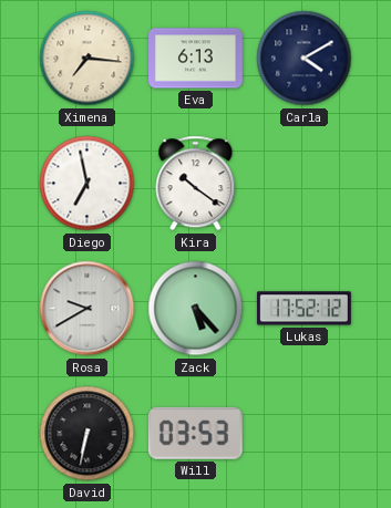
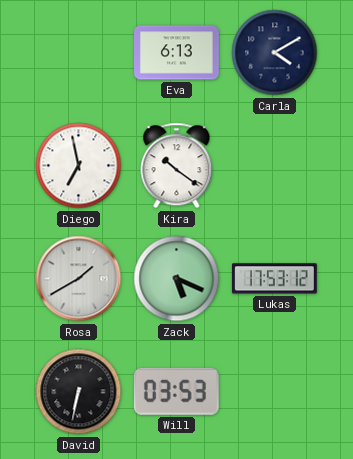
Ximena: 7:16 -> none
Rosa: 9:40 -> 1:40
Zack: 5:23 -> 5:19
Lukas: 17:52 -> 17:53
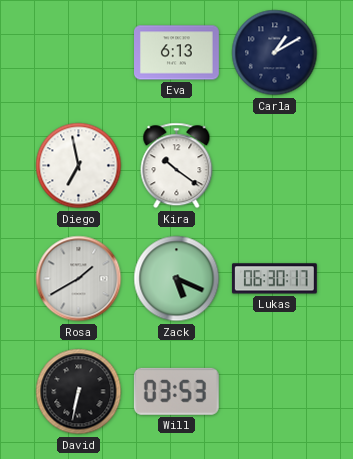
Carla: 4:10 -> 1:10
Lukas: 17:53 -> 06:30
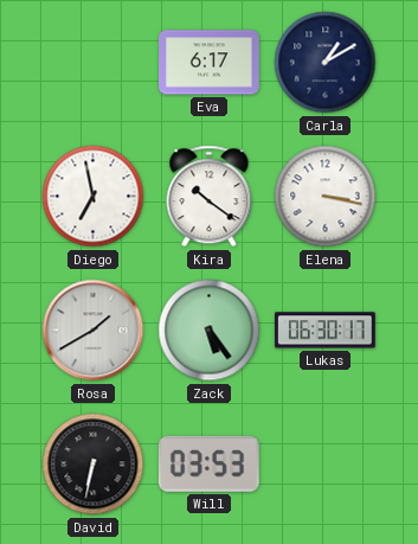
Eva: 6:13 -> 6:17
Elena: none -> 3:17
Zack: 5:19 -> 5:24
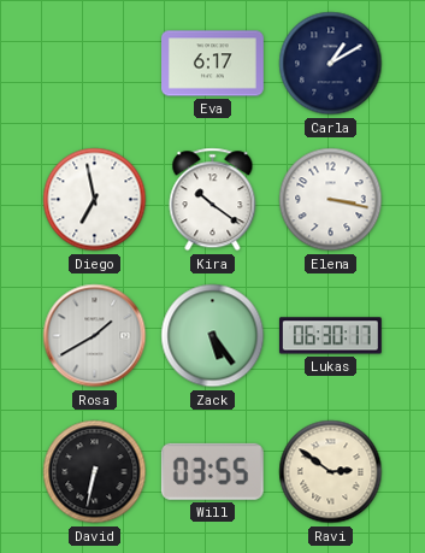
Will: 03:53 -> 03:55
Ravi: none -> 2:51
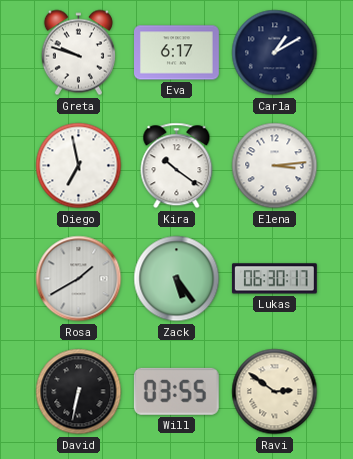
Greta: none -> 9:48
Elena: 3:17 -> 3:14
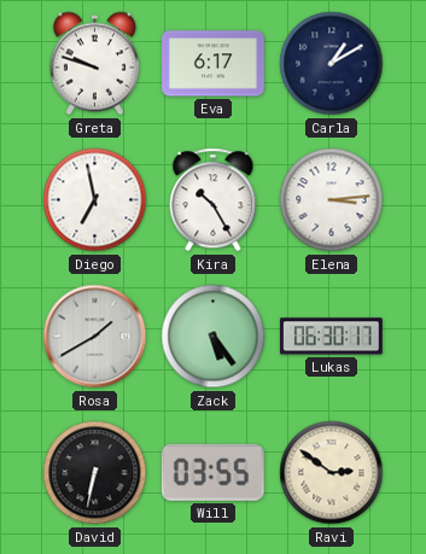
Kira: 10:21 -> 10:25
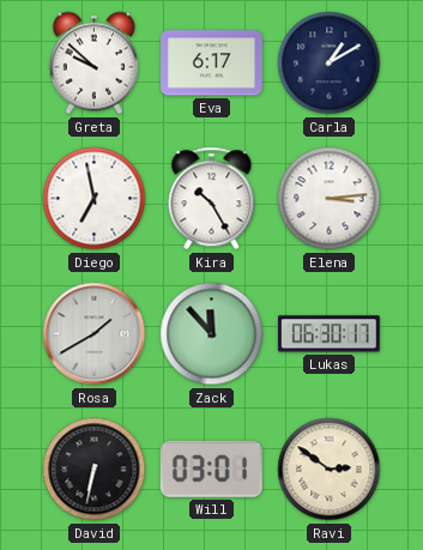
Greta: 9:48 -> 9:52
Zack: 5:24 -> 11:53
Will: 03:55 -> 03:01
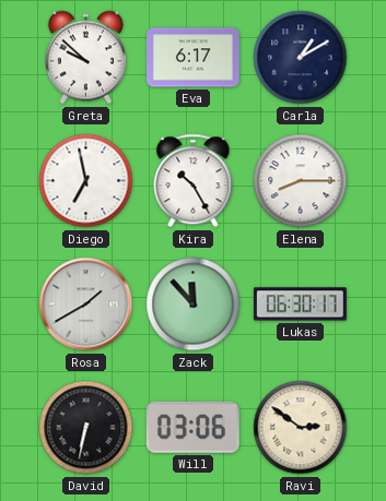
Elena: 3:14 -> 8:15
Will: 03:01 -> 03:06
